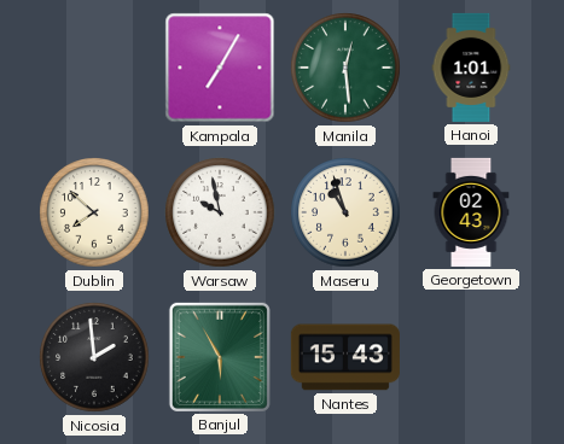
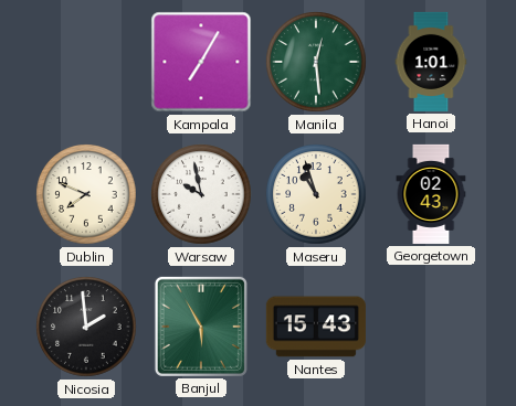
Dublin: 7:52 -> 7:49
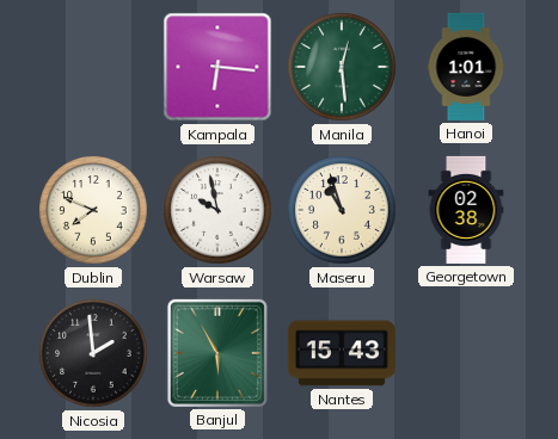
Kampala: 7:05 -> 6:16
Georgetown: 02:43 -> 02:38
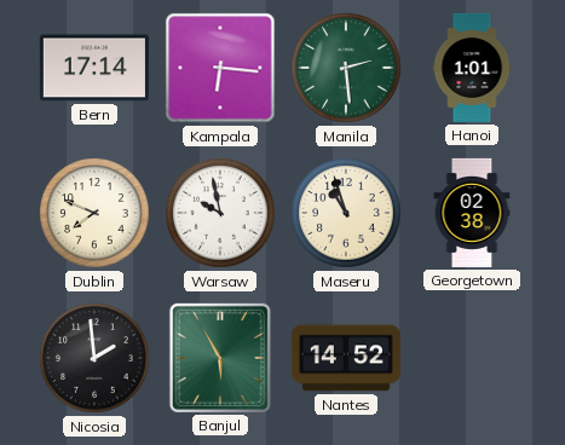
Bern: none -> 17:14
Manila: 12:29 -> 2:29
Nantes: 15:43 -> 14:52
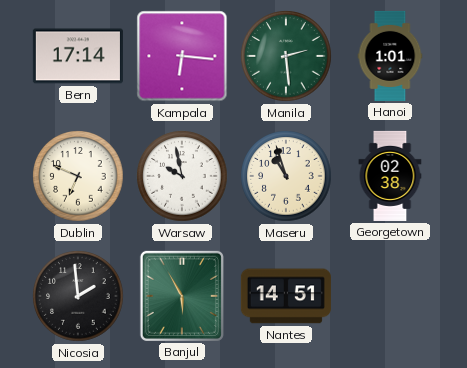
Dublin: 7:49 -> 6:49
Nantes: 14:52 -> 14:51
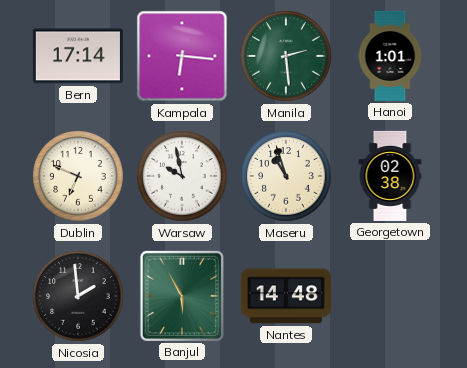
Nantes: 14:51 -> 14:48
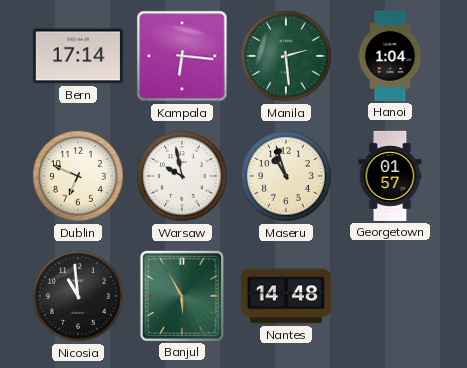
Hanoi: 1:01 -> 1:04
Georgetown: 02:38 -> 01:57
Nicosia: 1:59 -> 10:59
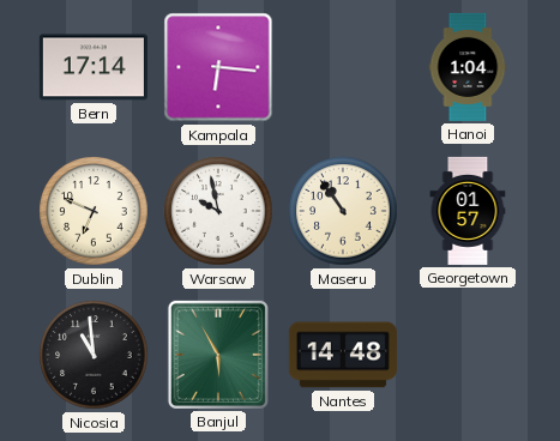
Manila: 2:29 -> none
Maseru: 10:57 -> 10:54
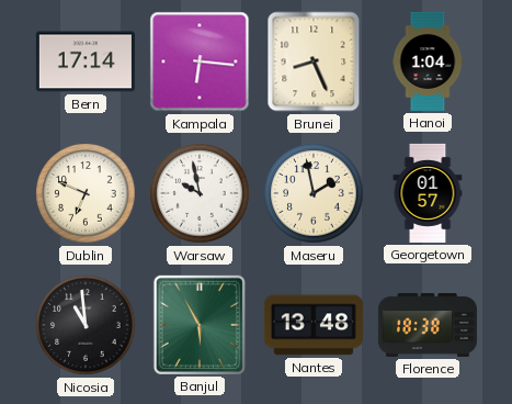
Brunei: none -> 8:26
Maseru: 10:54 -> 1:58
Nantes: 14:48 -> 13:48
Florence: none -> 18:38
